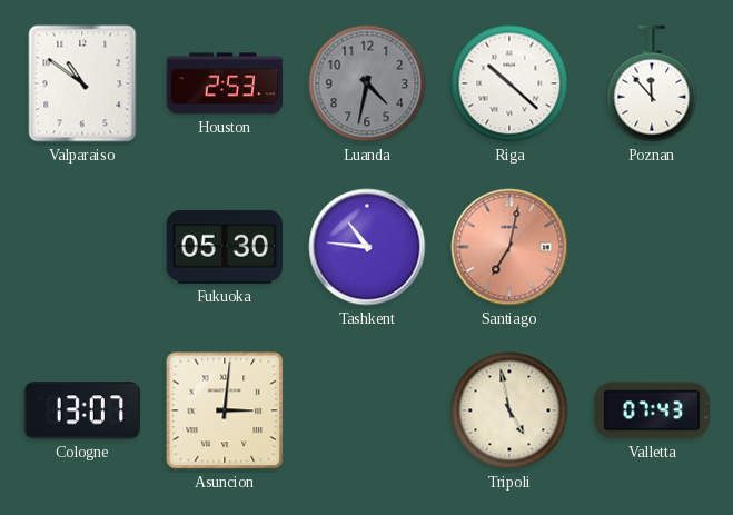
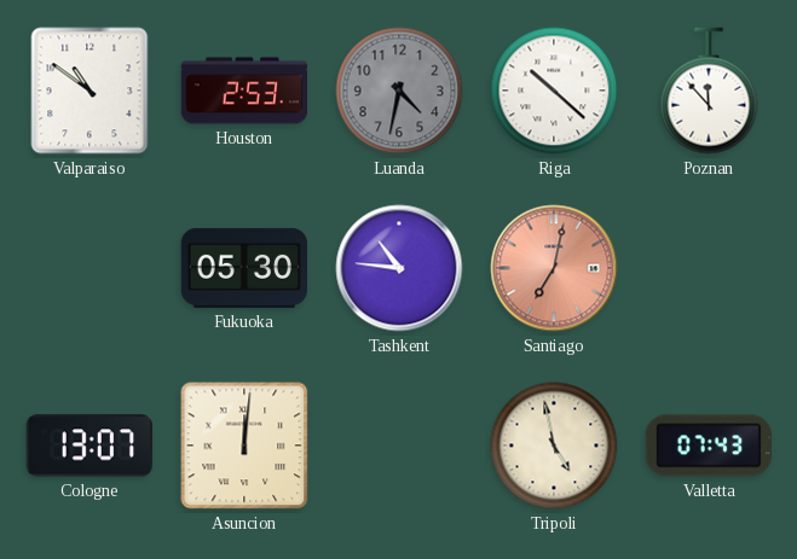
Asuncion: 3:01 -> 12:01
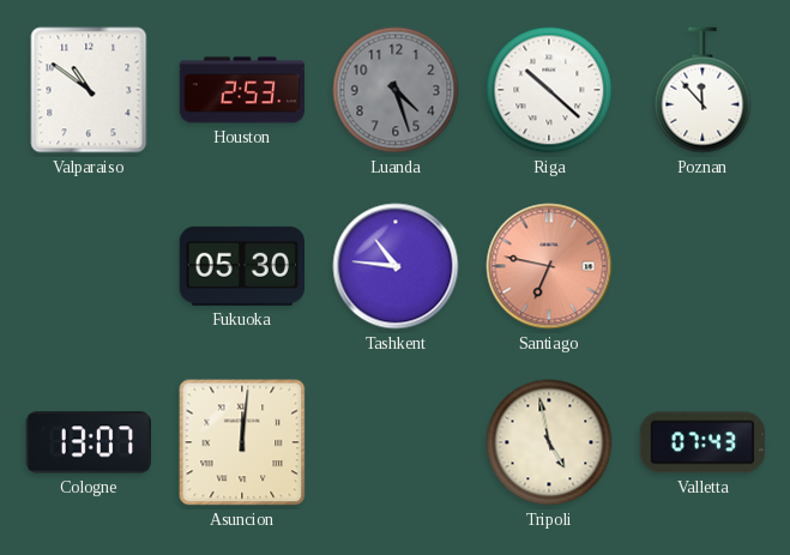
Luanda: 4:32 -> 4:27
Santiago: 7:02 -> 6:47
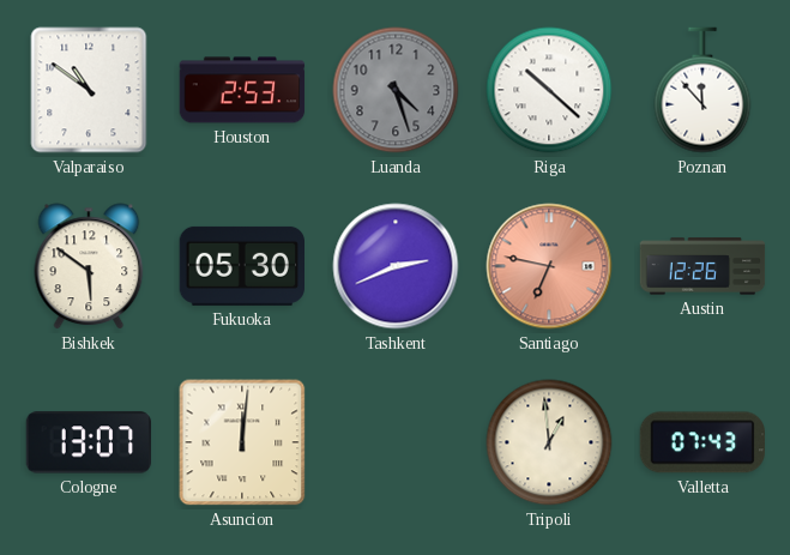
Bishkek: none -> 5:51
Tashkent: 10:46 -> 2:41
Austin: none -> 12:26
Tripoli: 4:58 -> 12:59
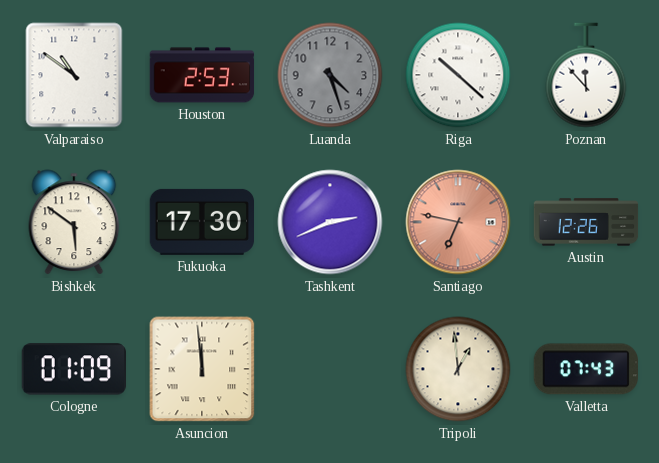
Fukuoka: 05:30 -> 17:30
Cologne: 13:07 -> 01:09
Asuncion: 12:01 -> 11:59
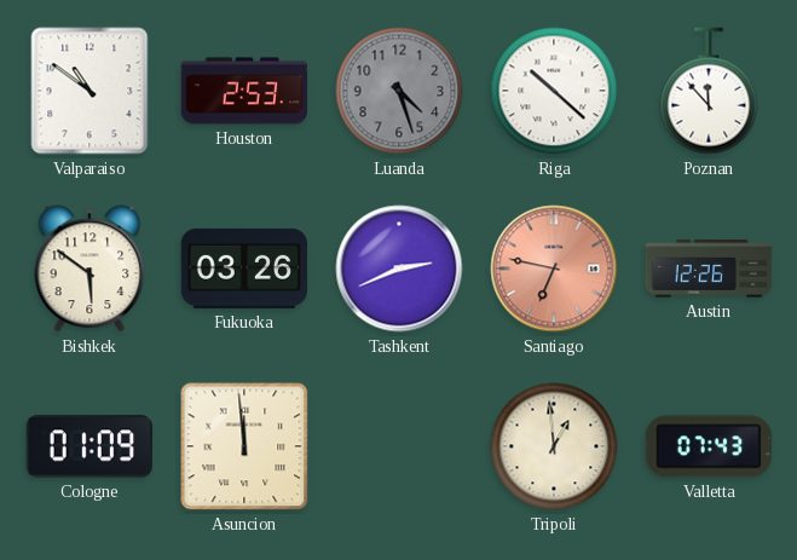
Fukuoka: 17:30 -> 03:26
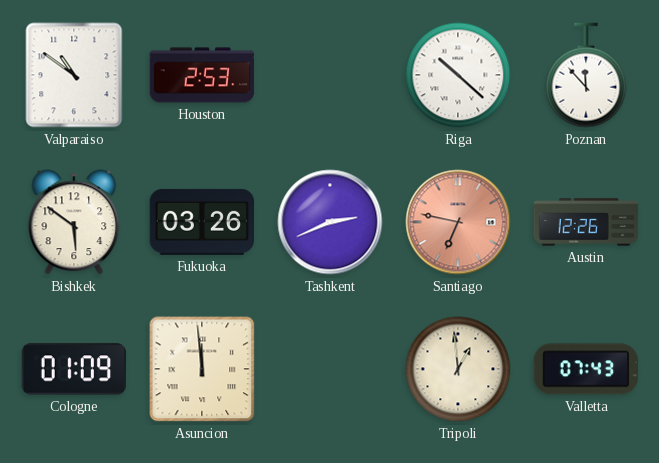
Luanda: 4:27 -> none
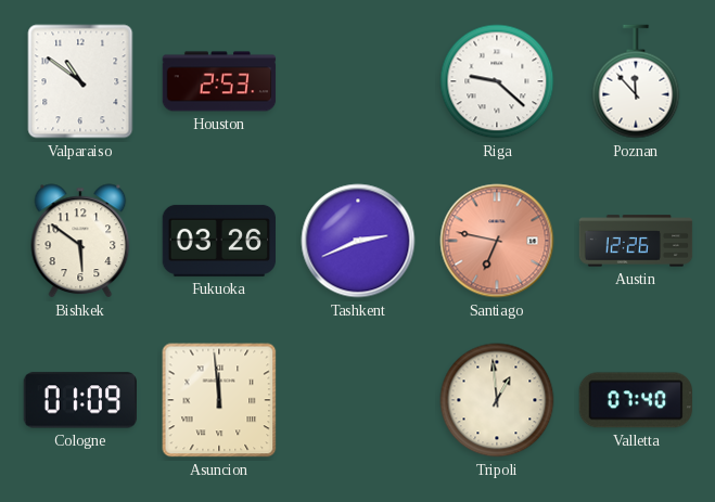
Riga: 10:22 -> 9:22
Valletta: 07:43 -> 07:40
